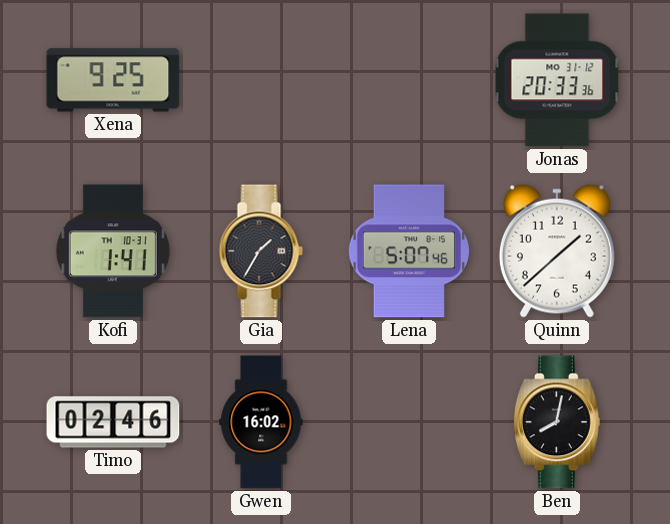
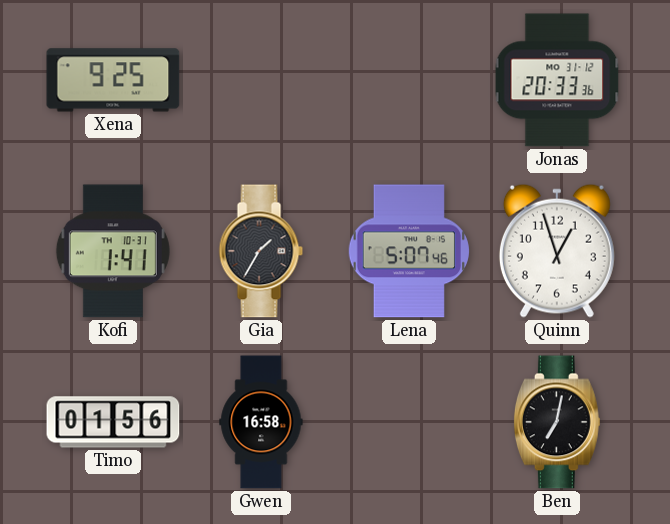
Quinn: 1:38 -> 12:57
Timo: 02:46 -> 01:56
Gwen: 16:02 -> 16:58
Ben: 8:02 -> 7:02
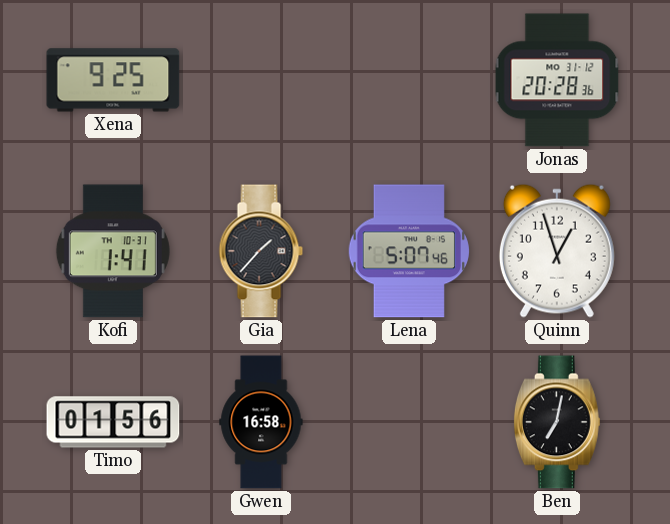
Jonas: 20:33 -> 20:28
Gia: 1:35 -> 1:37
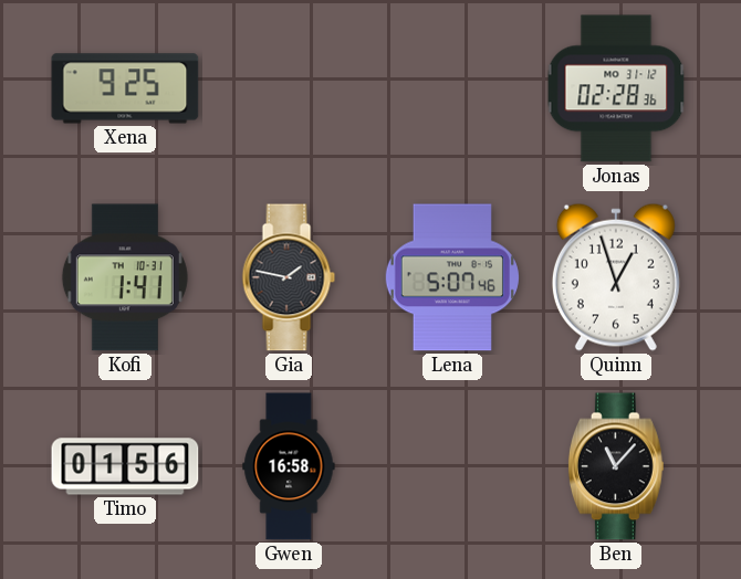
Jonas: 20:28 -> 02:28
Gia: 1:37 -> 1:47
Ben: 7:02 -> 11:07
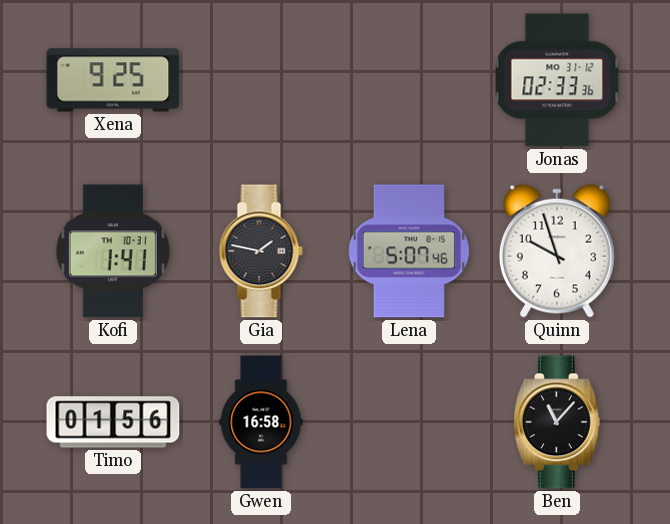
Jonas: 02:28 -> 02:33
Quinn: 12:57 -> 9:57
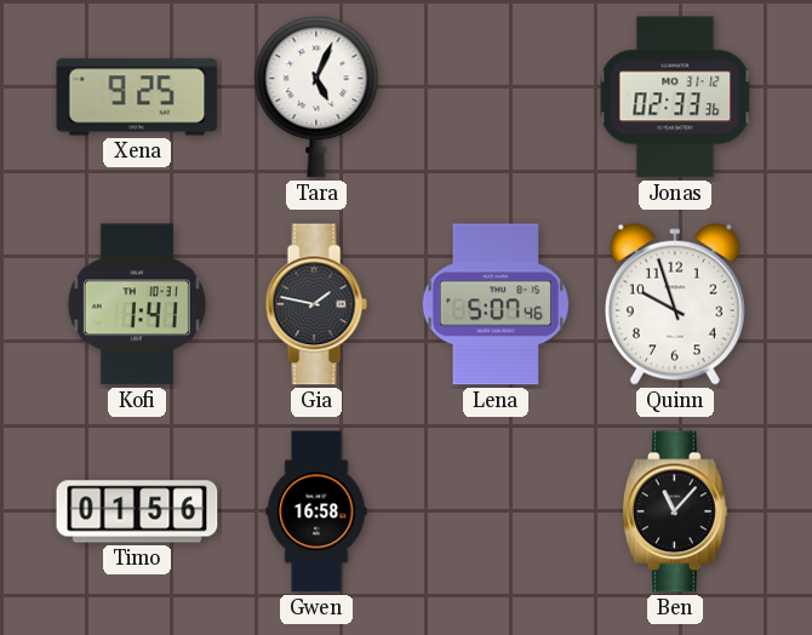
Tara: none -> 5:04
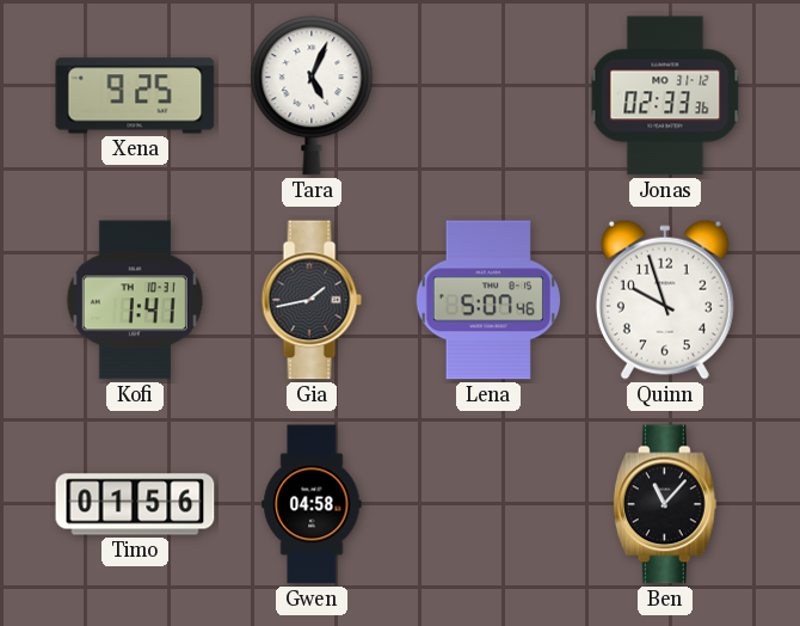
Gia: 1:47 -> 1:43
Gwen: 16:58 -> 04:58
